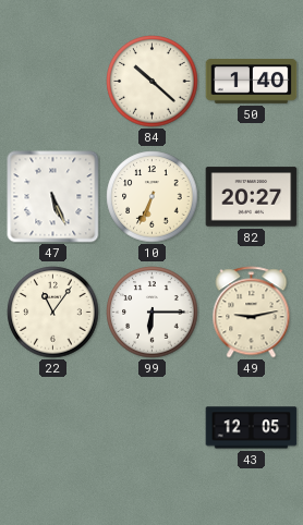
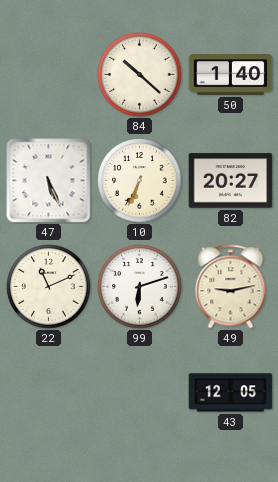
22: 11:06 -> 11:11
99: 6:15 -> 6:12
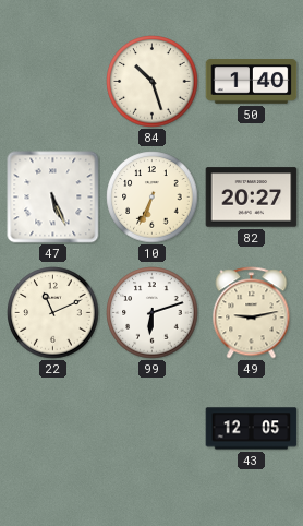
84: 10:22 -> 10:27
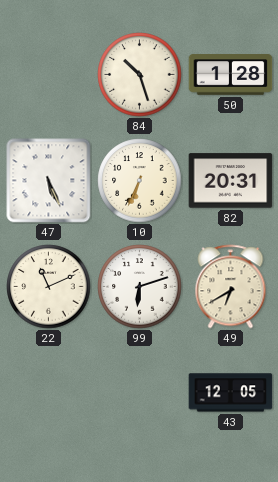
50: 1:40 -> 1:28
82: 20:27 -> 20:31
49: 9:13 -> 6:40
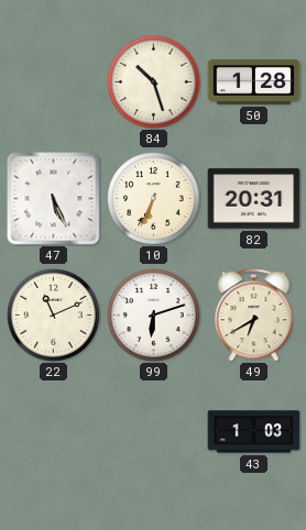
43: 12:05 -> 1:03
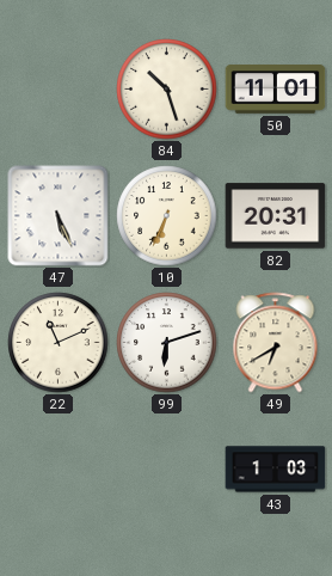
50: 1:28 -> 11:01
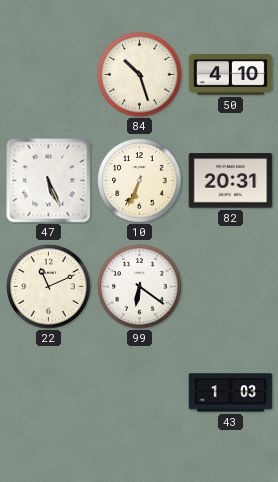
50: 11:01 -> 4:10
99: 6:12 -> 6:21
49: 6:40 -> none
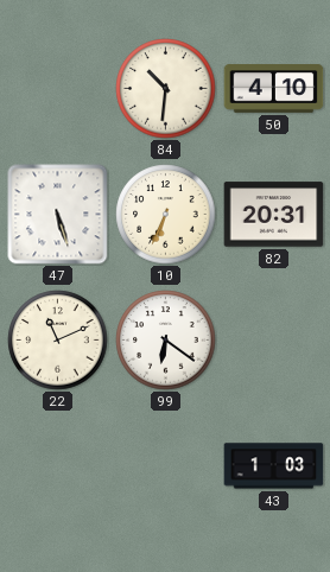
84: 10:27 -> 10:31
47: 5:26 -> 5:27
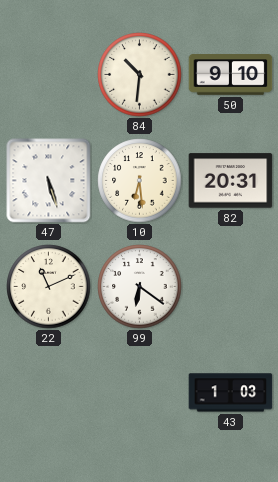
50: 4:10 -> 9:10
10: 6:34 -> 6:29
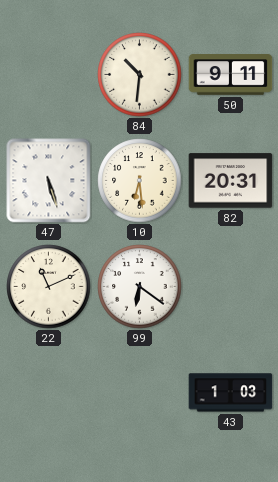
50: 9:10 -> 9:11
